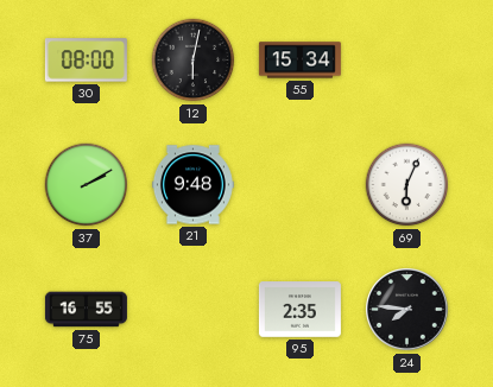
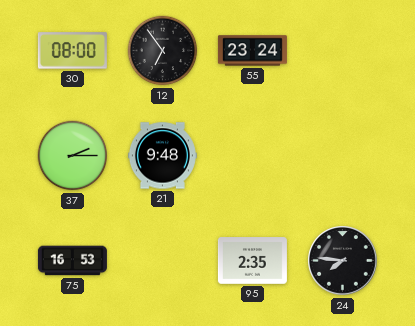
12: 6:02 -> 6:54
55: 15:34 -> 23:24
37: 2:10 -> 2:15
69: 6:04 -> none
75: 16:55 -> 16:53
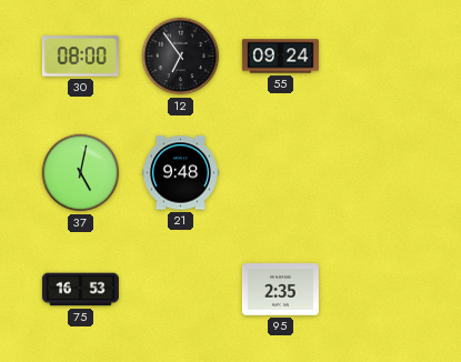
55: 23:24 -> 09:24
37: 2:15 -> 5:02
24: 7:46 -> none
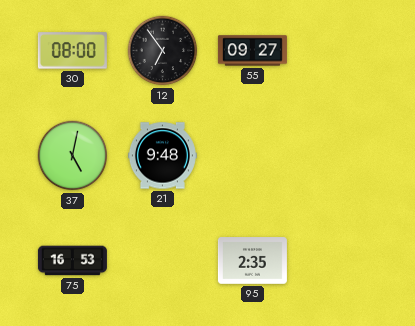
55: 09:24 -> 09:27
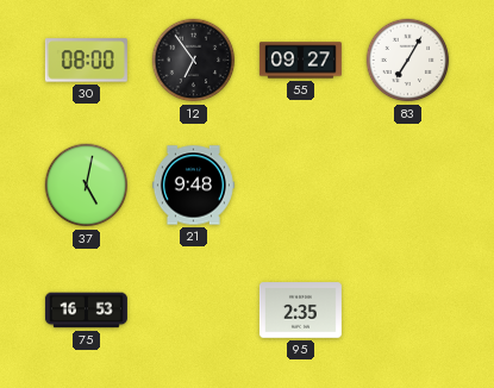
83: none -> 7:05
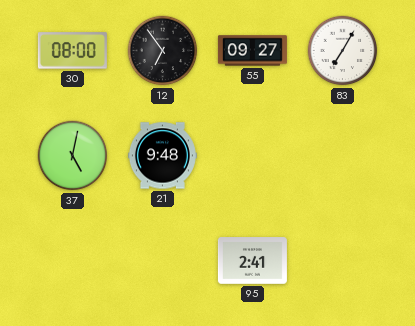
75: 16:53 -> none
95: 2:35 -> 2:41
